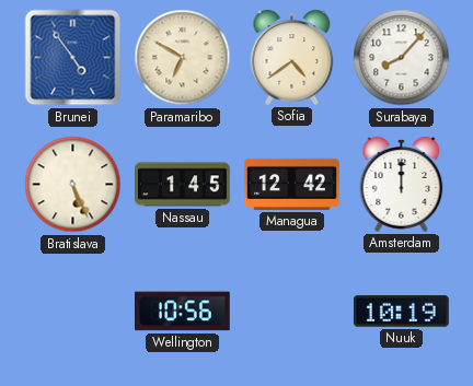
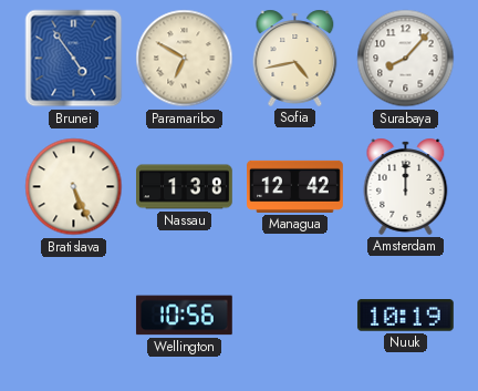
Sofia: 4:39 -> 4:43
Nassau: 1:45 -> 1:38
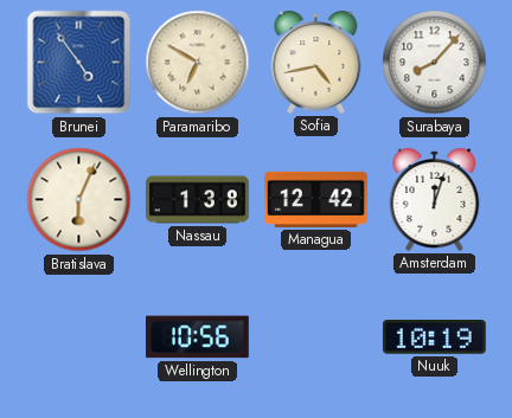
Bratislava: 5:26 -> 6:04
Amsterdam: 12:00 -> 12:03
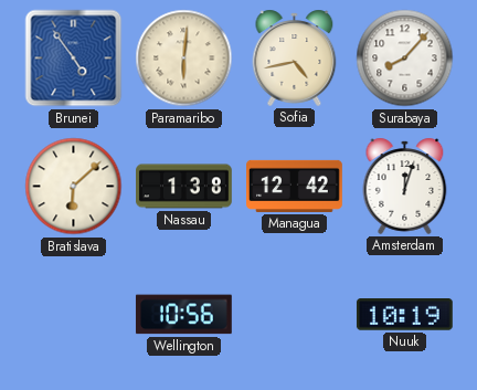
Paramaribo: 6:50 -> 6:01
Bratislava: 6:04 -> 6:08
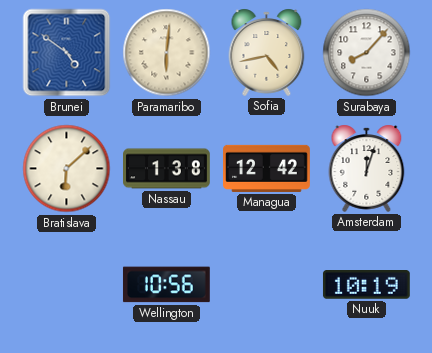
Brunei: 4:54 -> 4:51
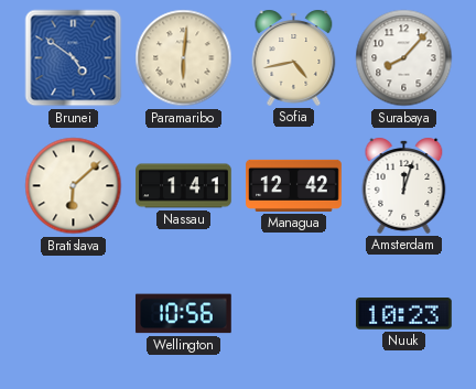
Nassau: 1:38 -> 1:41
Nuuk: 10:19 -> 10:23
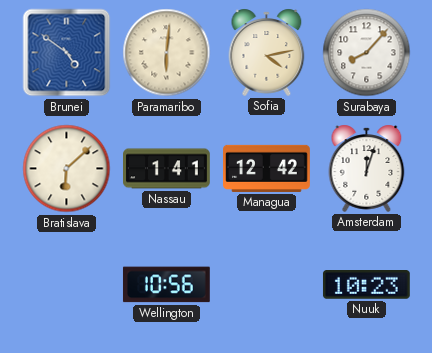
Sofia: 4:43 -> 4:13
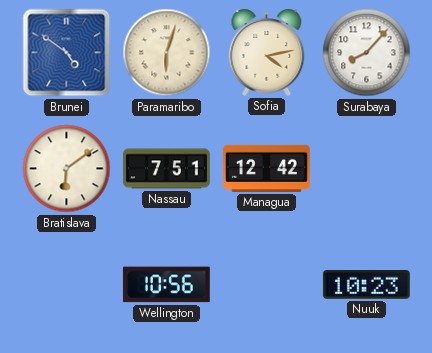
Paramaribo: 6:01 -> 6:03
Bratislava: 6:08 -> 6:09
Nassau: 1:41 -> 7:51
Amsterdam: 12:03 -> none
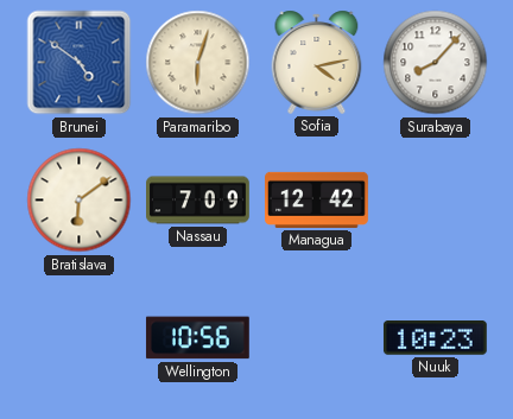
Nassau: 7:51 -> 7:09
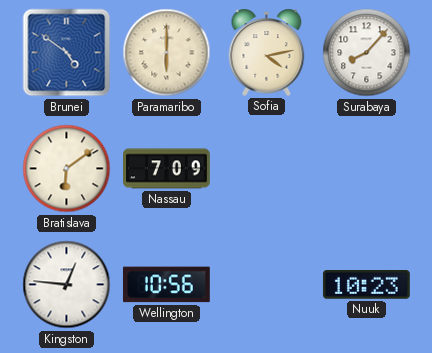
Paramaribo: 6:03 -> 6:00
Managua: 12:42 -> none
Kingston: none -> 12:46
